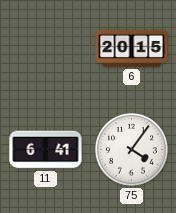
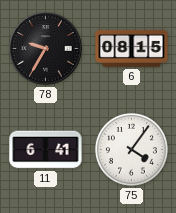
78: none -> 9:35
6: 20:15 -> 08:15
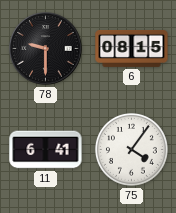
78: 9:35 -> 9:30
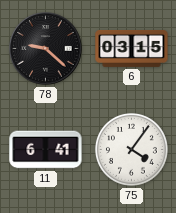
78: 9:30 -> 9:22
6: 08:15 -> 03:15
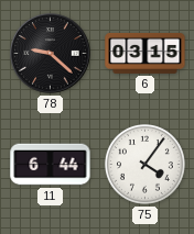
11: 6:41 -> 6:44
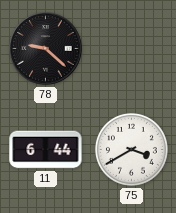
6: 03:15 -> none
75: 4:06 -> 3:40
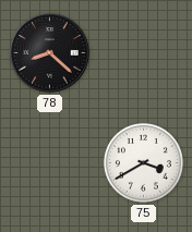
78: 9:22 -> 8:22
11: 6:44 -> none
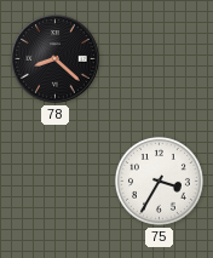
75: 3:40 -> 3:35
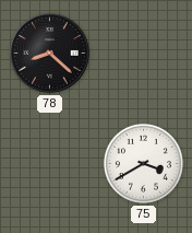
75: 3:35 -> 3:40
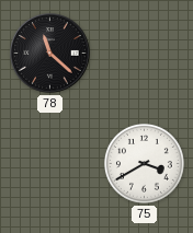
78: 8:22 -> 11:22
